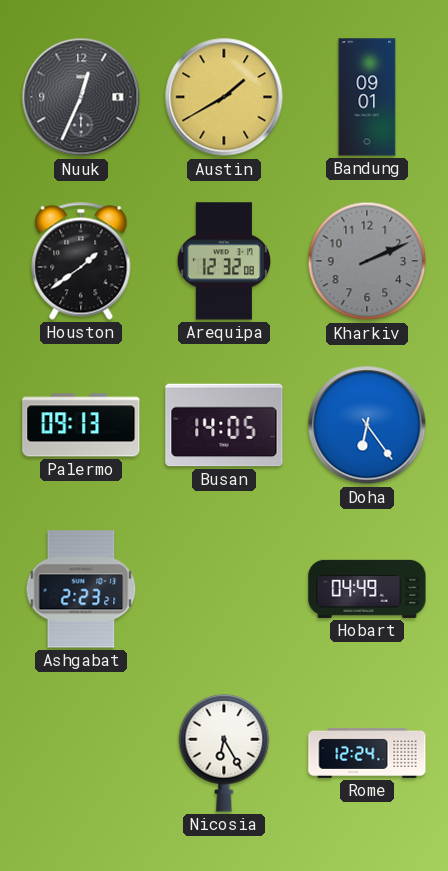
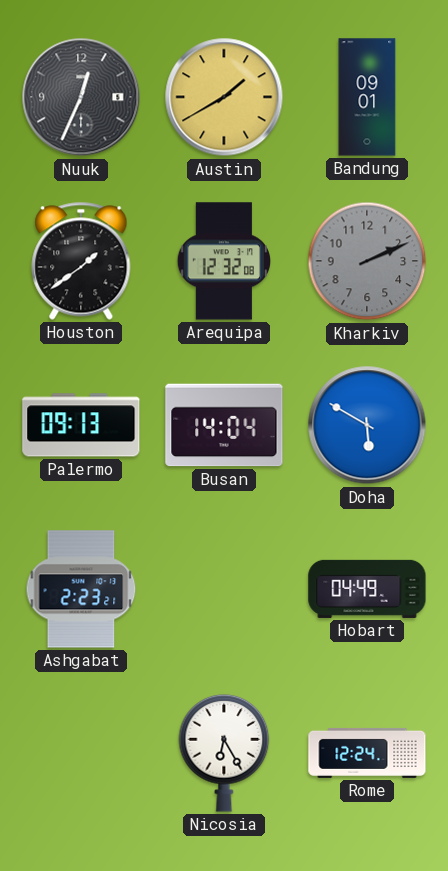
Busan: 14:05 -> 14:04
Doha: 6:24 -> 5:50
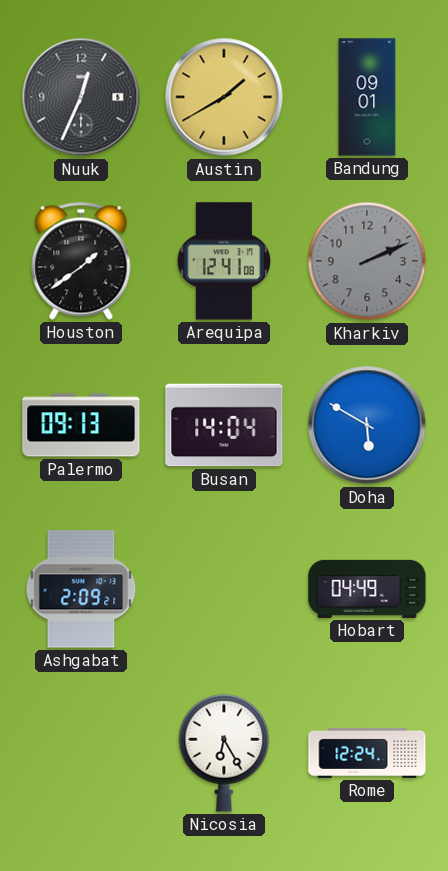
Arequipa: 12:32 -> 12:41
Ashgabat: 2:23 -> 2:09
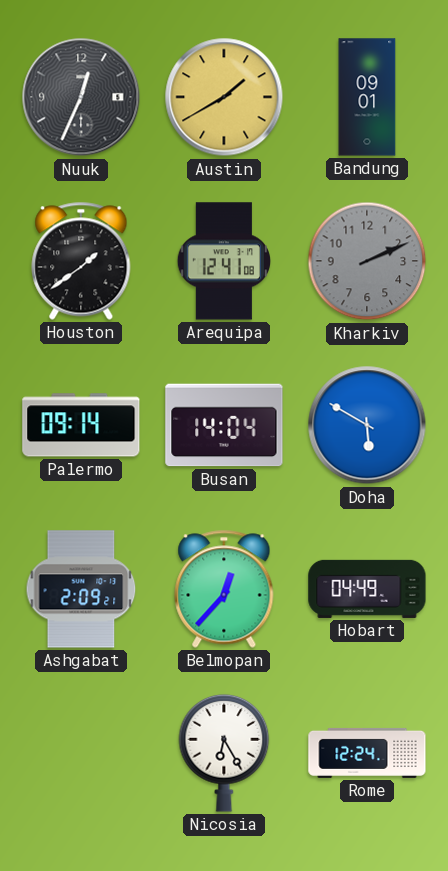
Palermo: 09:13 -> 09:14
Belmopan: none -> 12:37
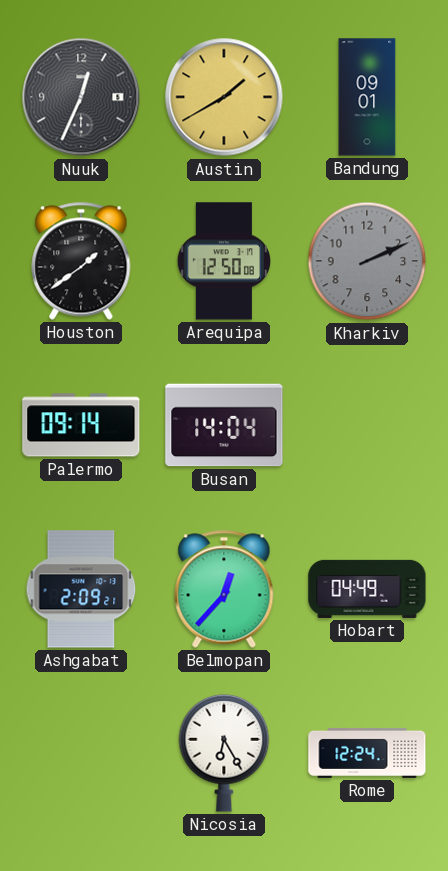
Arequipa: 12:41 -> 12:50
Doha: 5:50 -> none
